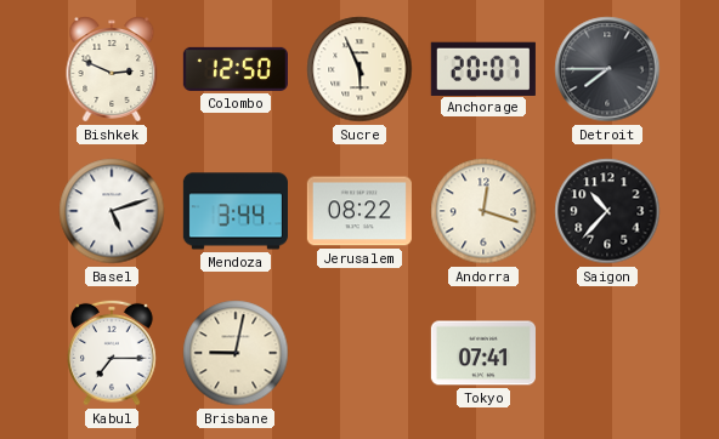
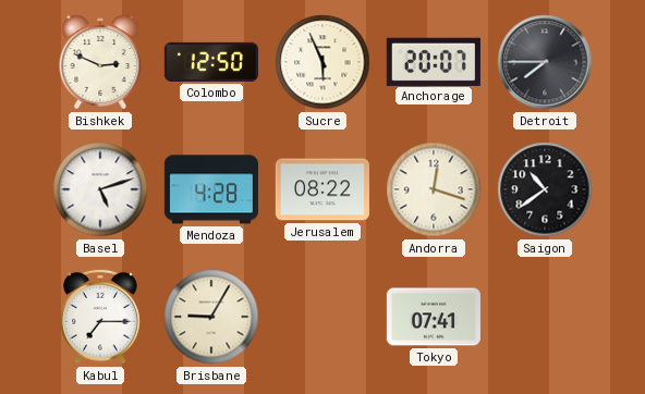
Mendoza: 3:44 -> 4:28
Saigon: 10:37 -> 10:39
Brisbane: 9:02 -> 9:05
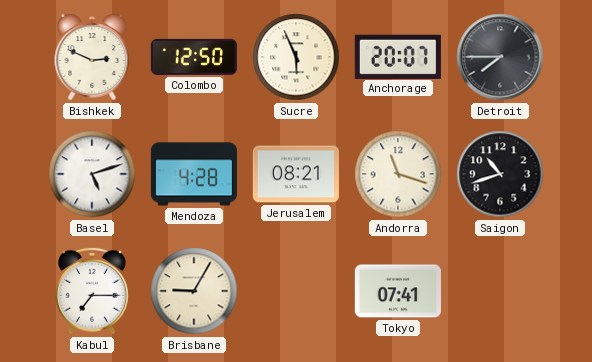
Jerusalem: 08:22 -> 08:21
Andorra: 12:18 -> 11:18
Saigon: 10:39 -> 10:42
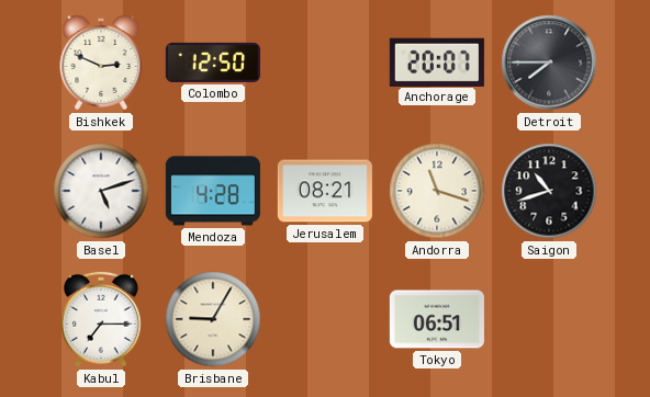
Sucre: 5:56 -> none
Tokyo: 07:41 -> 06:51
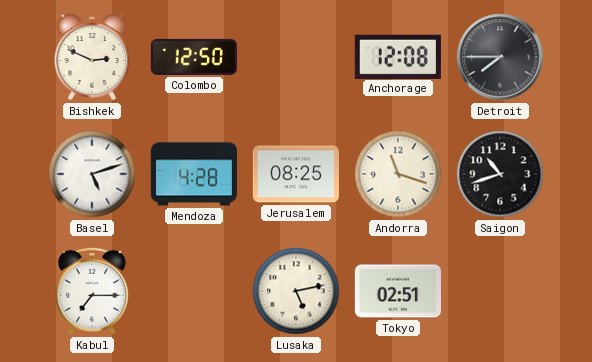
Anchorage: 20:07 -> 12:08
Jerusalem: 08:21 -> 08:25
Brisbane: 9:05 -> none
Lusaka: none -> 5:13
Tokyo: 06:51 -> 02:51
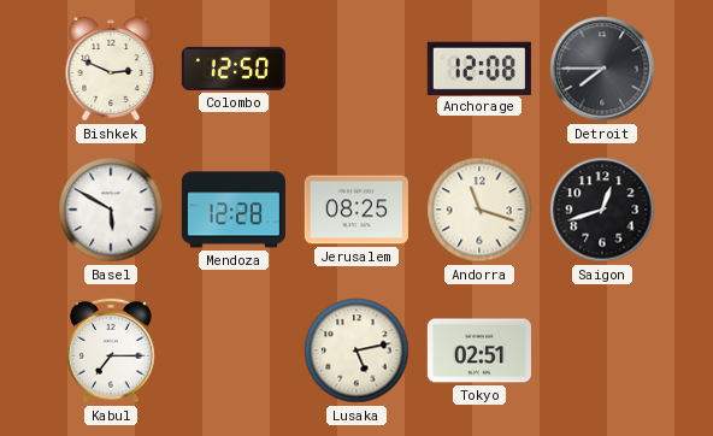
Basel: 5:12 -> 5:50
Mendoza: 4:28 -> 12:28
Saigon: 10:42 -> 12:42
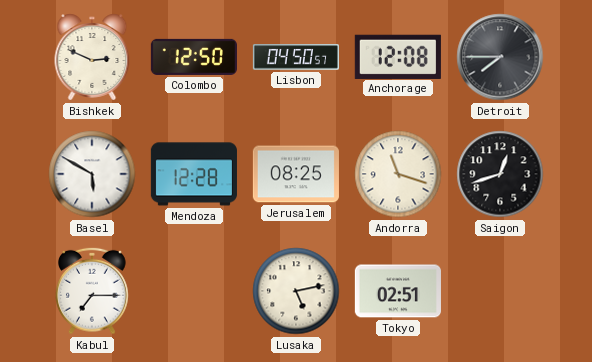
Lisbon: none -> 04:50
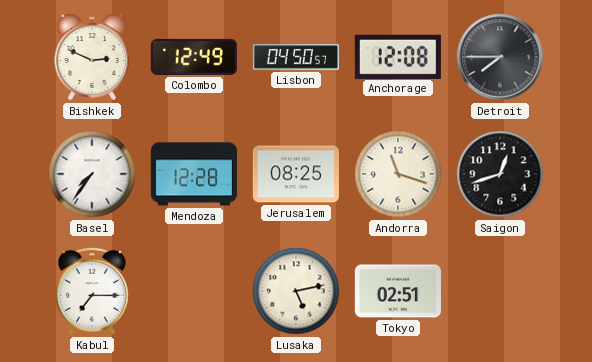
Colombo: 12:50 -> 12:49
Basel: 5:50 -> 7:36
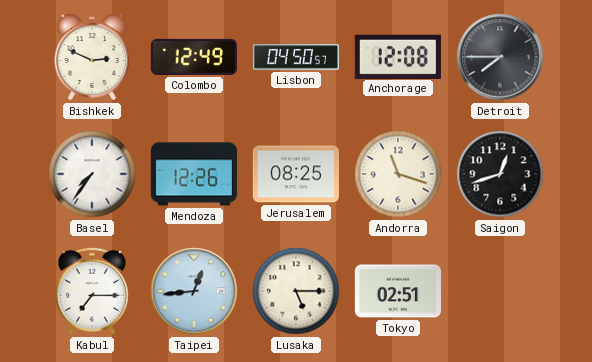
Mendoza: 12:28 -> 12:26
Taipei: none -> 12:44
Lusaka: 5:13 -> 5:15
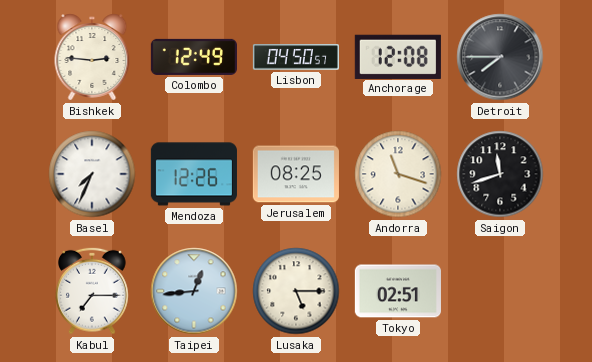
Bishkek: 2:49 -> 2:46
Basel: 7:36 -> 7:34
Saigon: 12:42 -> 11:42
